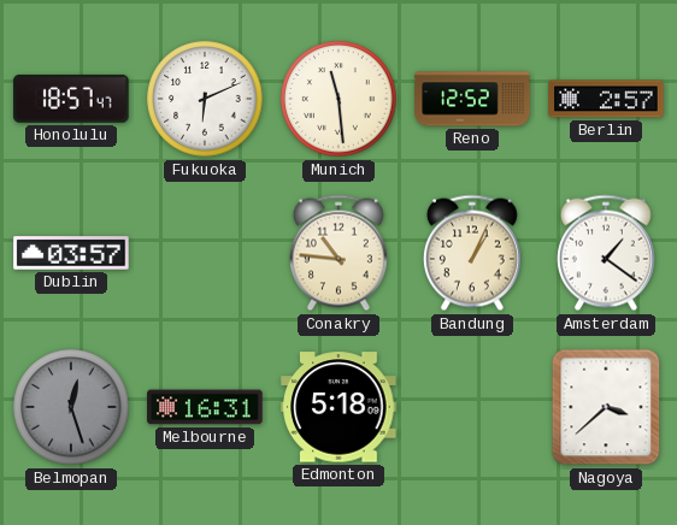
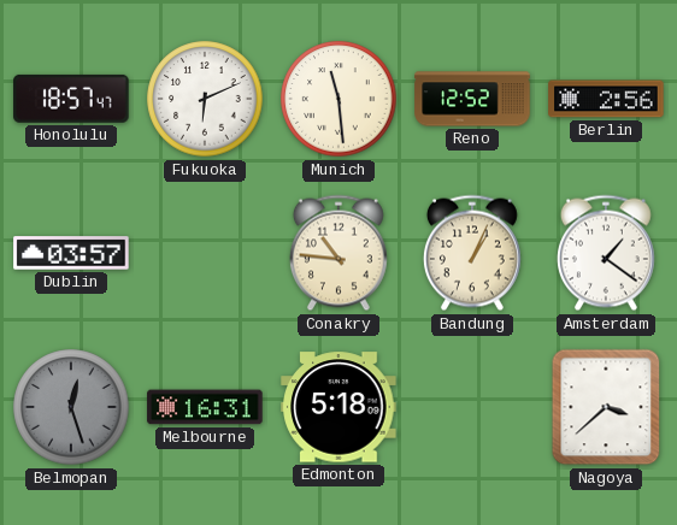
Berlin: 2:57 -> 2:56
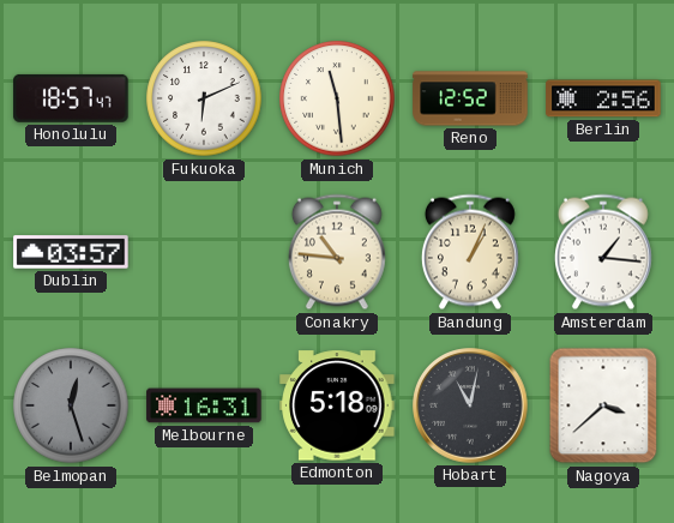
Amsterdam: 1:21 -> 1:16
Hobart: none -> 11:02
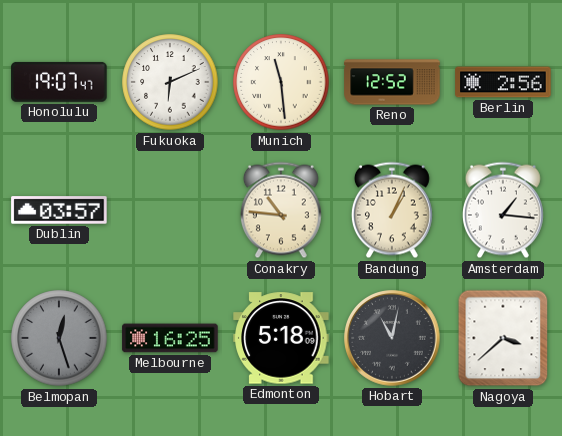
Honolulu: 18:57 -> 19:07
Melbourne: 16:31 -> 16:25
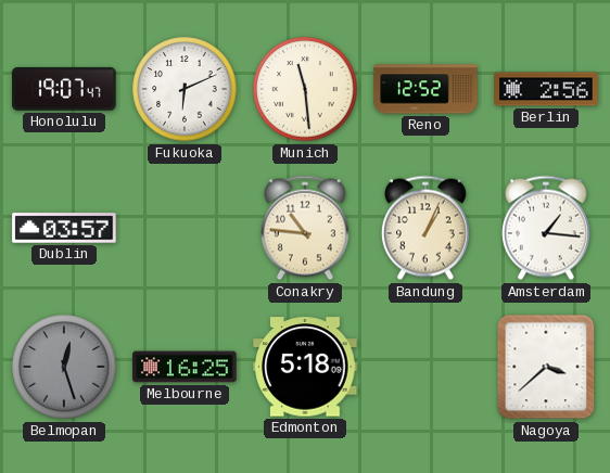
Hobart: 11:02 -> none
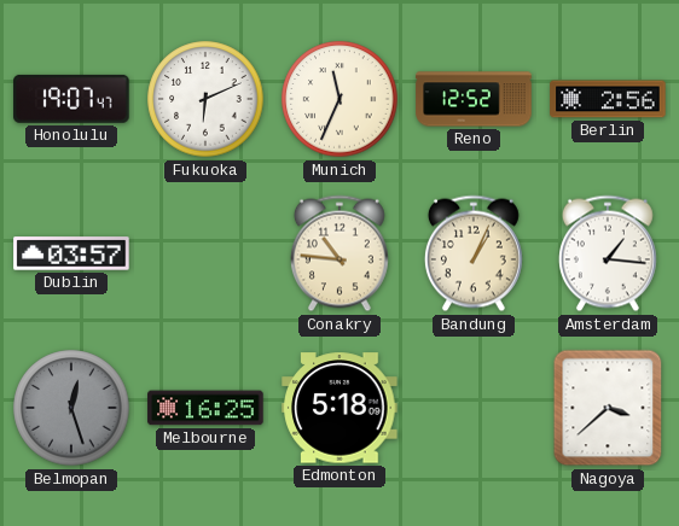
Munich: 11:29 -> 11:34
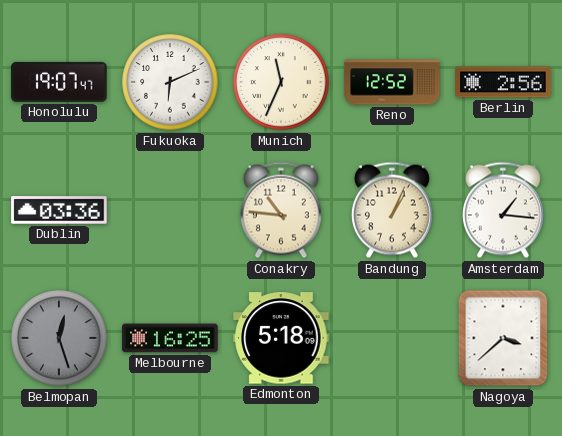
Dublin: 03:57 -> 03:36
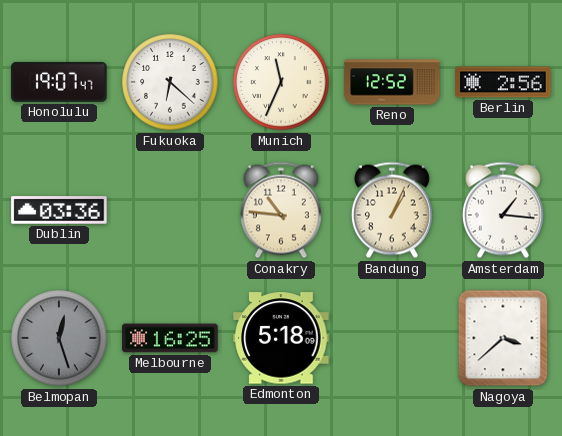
Fukuoka: 6:11 -> 6:22
